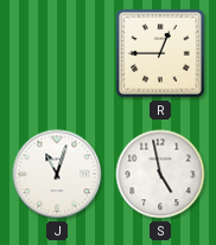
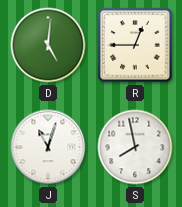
D: none -> 5:01
S: 4:58 -> 7:58
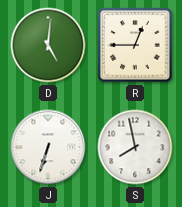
J: 11:03 -> 6:33
